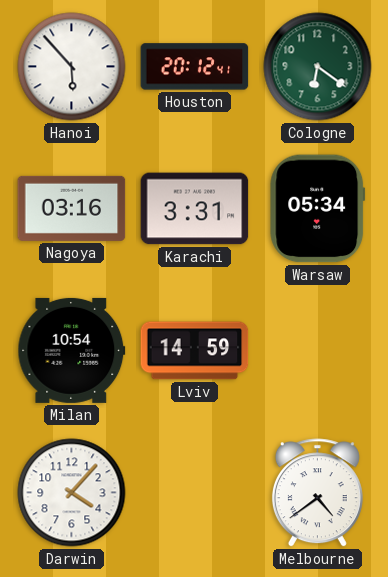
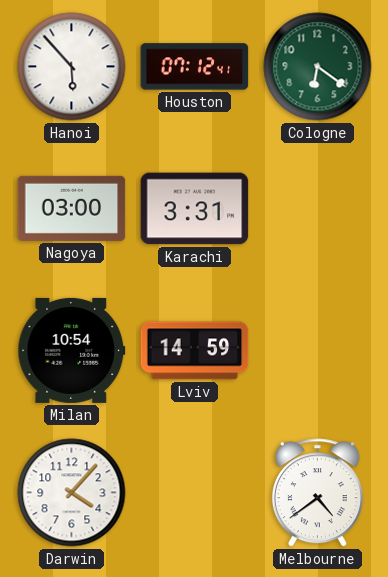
Houston: 20:12 -> 07:12
Nagoya: 03:16 -> 03:00
Warsaw: 05:34 -> none
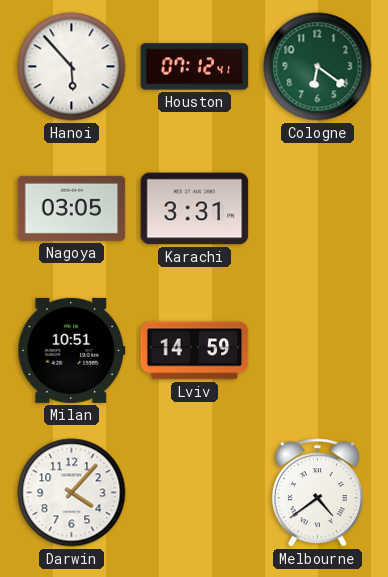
Nagoya: 03:00 -> 03:05
Milan: 10:54 -> 10:51
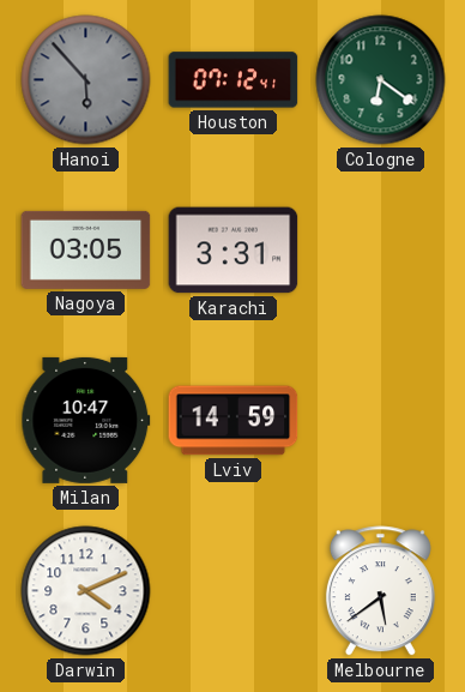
Hanoi dial: white -> grey
Milan: 10:51 -> 10:47
Darwin: 4:07 -> 4:11
Melbourne: 4:39 -> 5:39
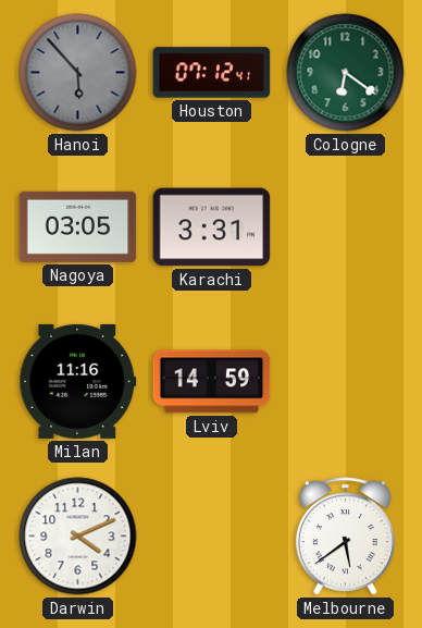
Milan: 10:47 -> 11:16
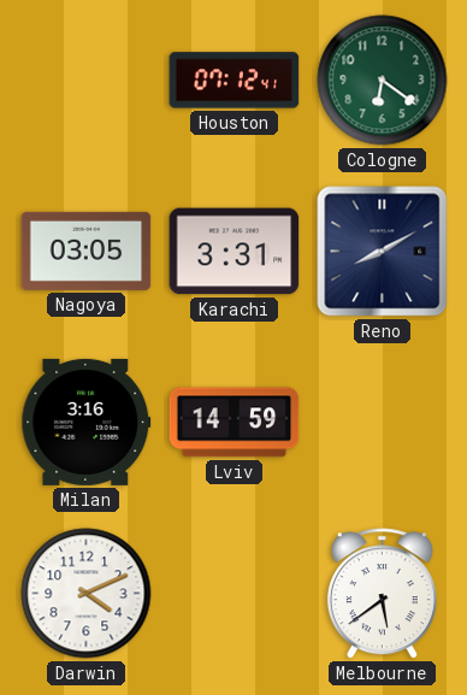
Hanoi: 5:53 -> none
Reno: none -> 8:10
Milan: 11:16 -> 3:16
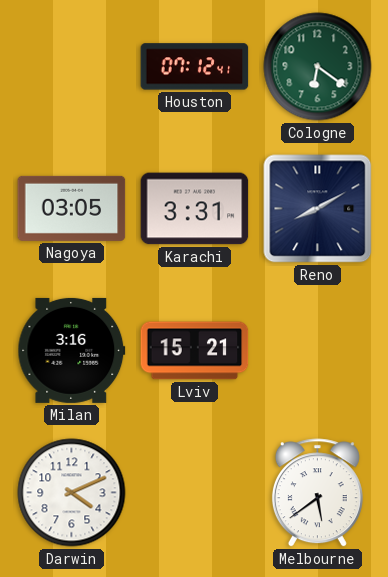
Lviv: 14:59 -> 15:21
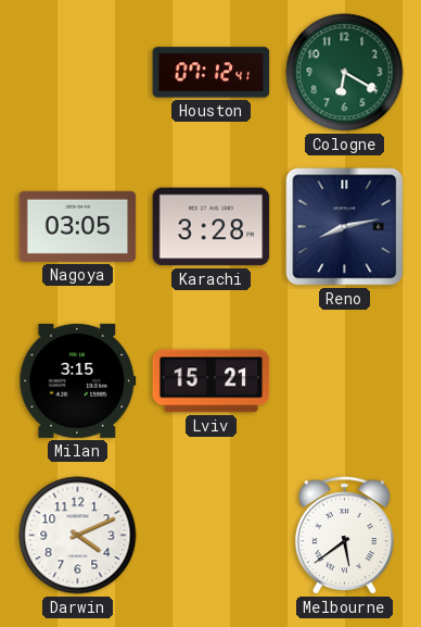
Cologne: 6:21 -> 6:20
Karachi: 3:31 -> 3:28
Reno: 8:10 -> 8:13
Milan: 3:16 -> 3:15
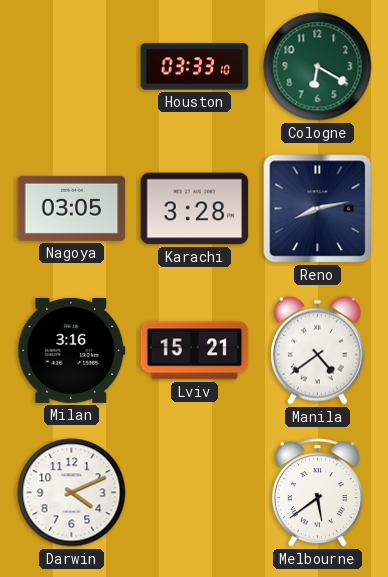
Houston: 07:12 -> 03:33
Milan: 3:15 -> 3:16
Manila: none -> 4:39
